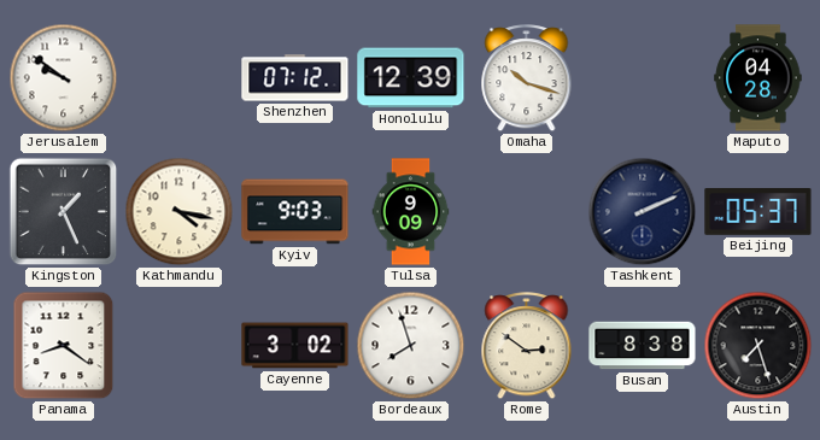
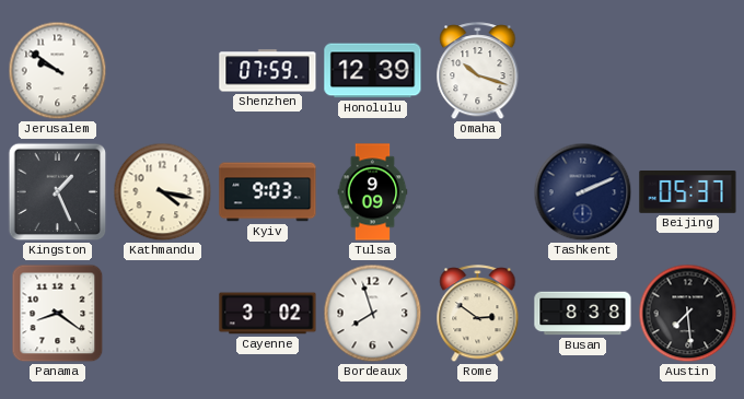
Shenzhen: 07:12 -> 07:59
Maputo: 04:28 -> none
Austin: 7:27 -> 7:29
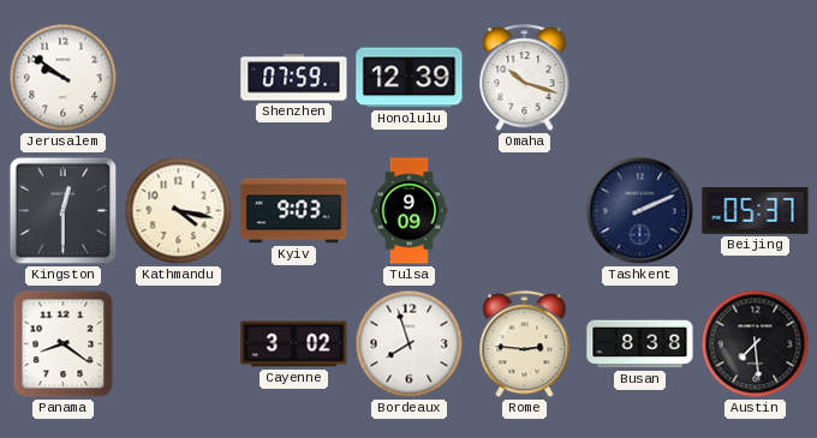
Kingston: 1:26 -> 12:30
Rome: 2:51 -> 2:46
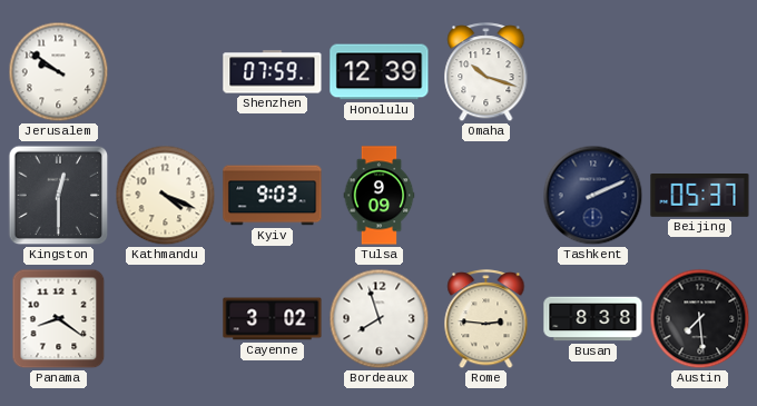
Kathmandu: 4:17 -> 4:19
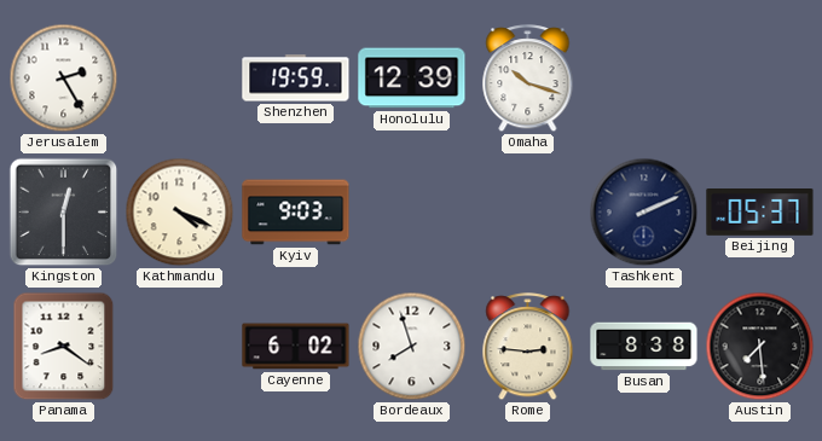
Jerusalem: 9:51 -> 2:25
Shenzhen: 07:59 -> 19:59
Tulsa: 9:09 -> none
Cayenne: 3:02 -> 6:02
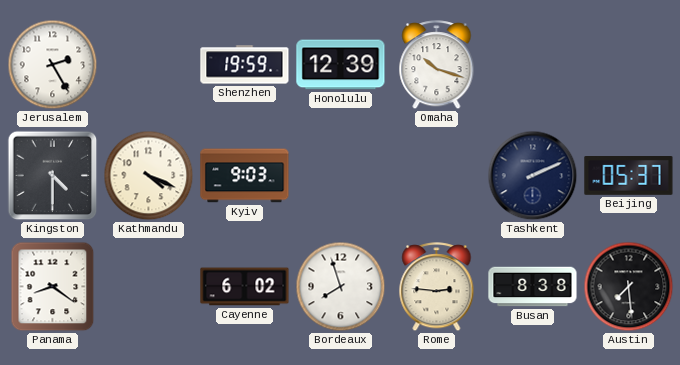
Kingston: 12:30 -> 4:30
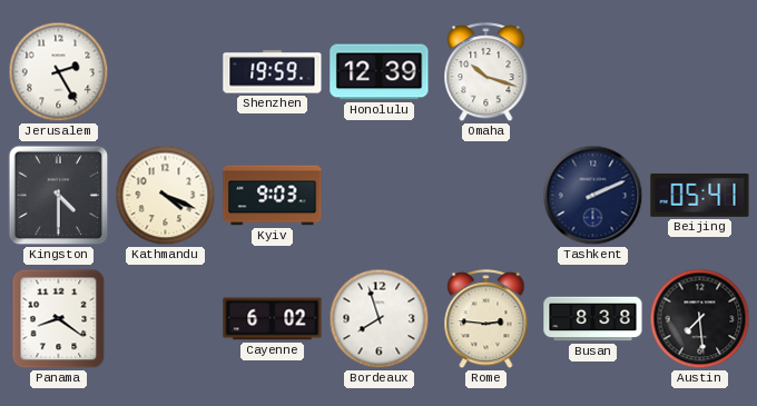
Beijing: 05:37 -> 05:41
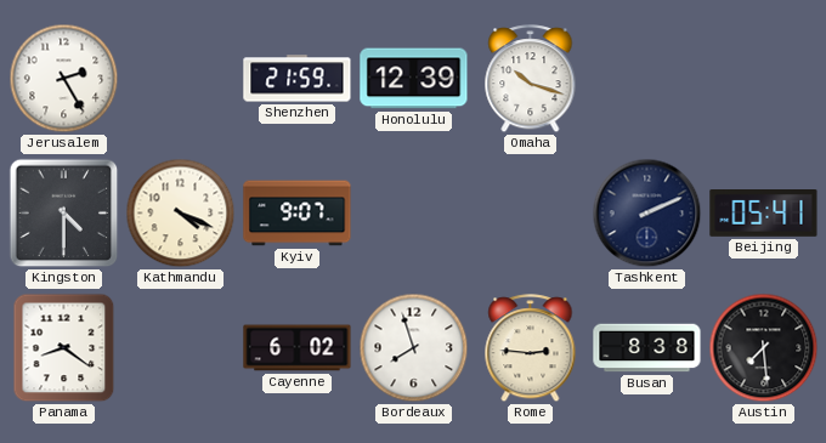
Shenzhen: 19:59 -> 21:59
Kyiv: 9:03 -> 9:07
